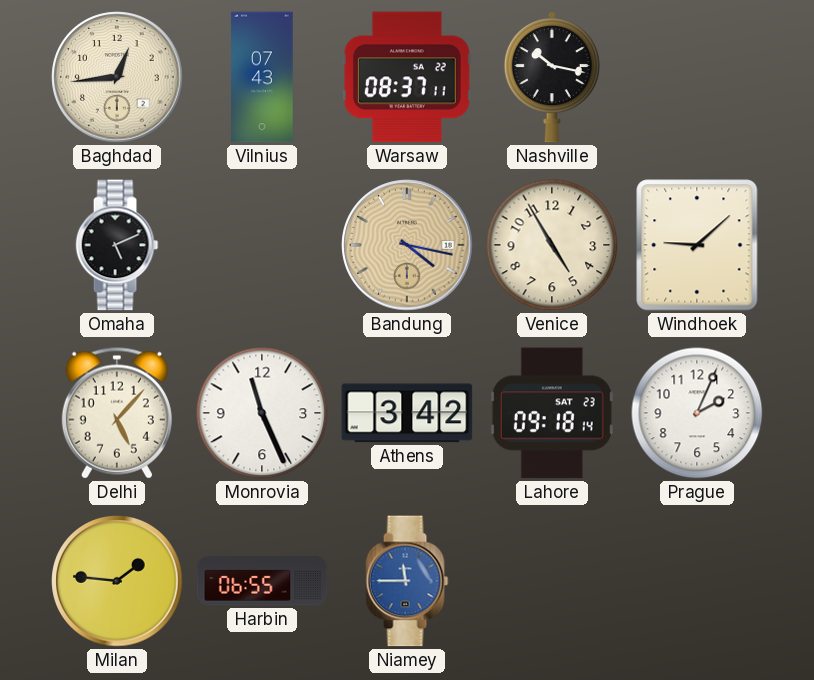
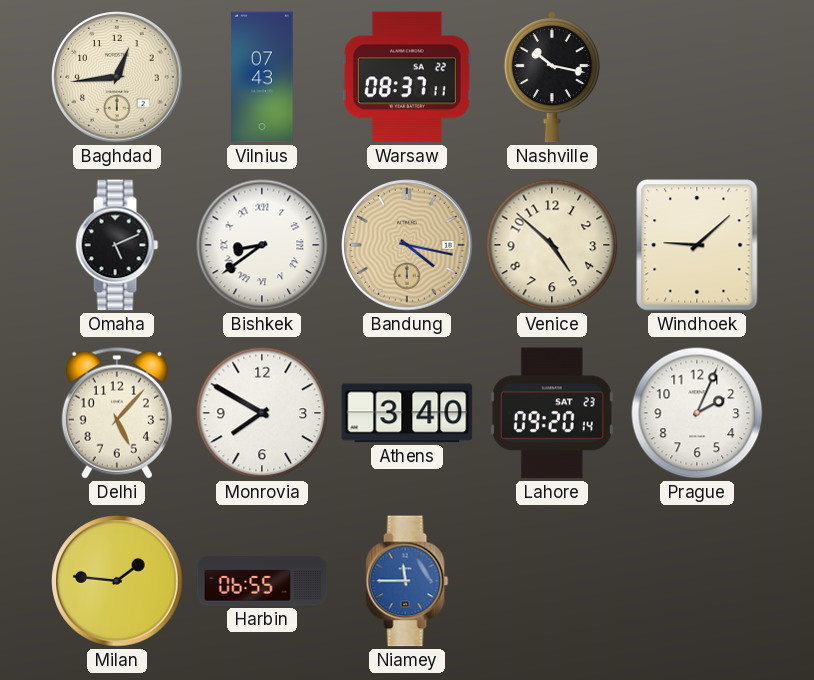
Bishkek: none -> 8:39
Venice: 4:55 -> 4:52
Monrovia: 11:26 -> 7:50
Athens: 3:42 -> 3:40
Lahore: 09:18 -> 09:20
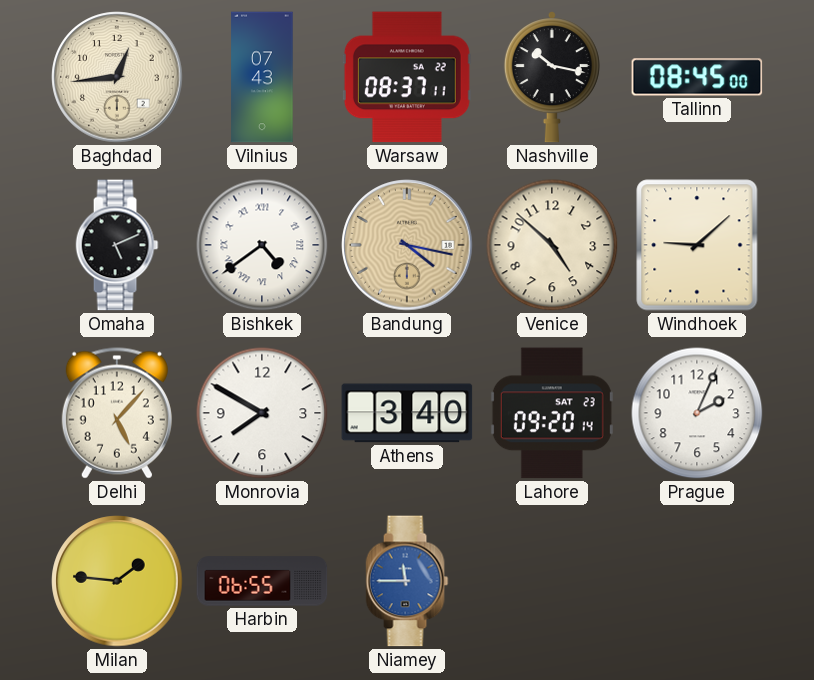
Tallinn: none -> 08:45
Bishkek: 8:39 -> 4:39
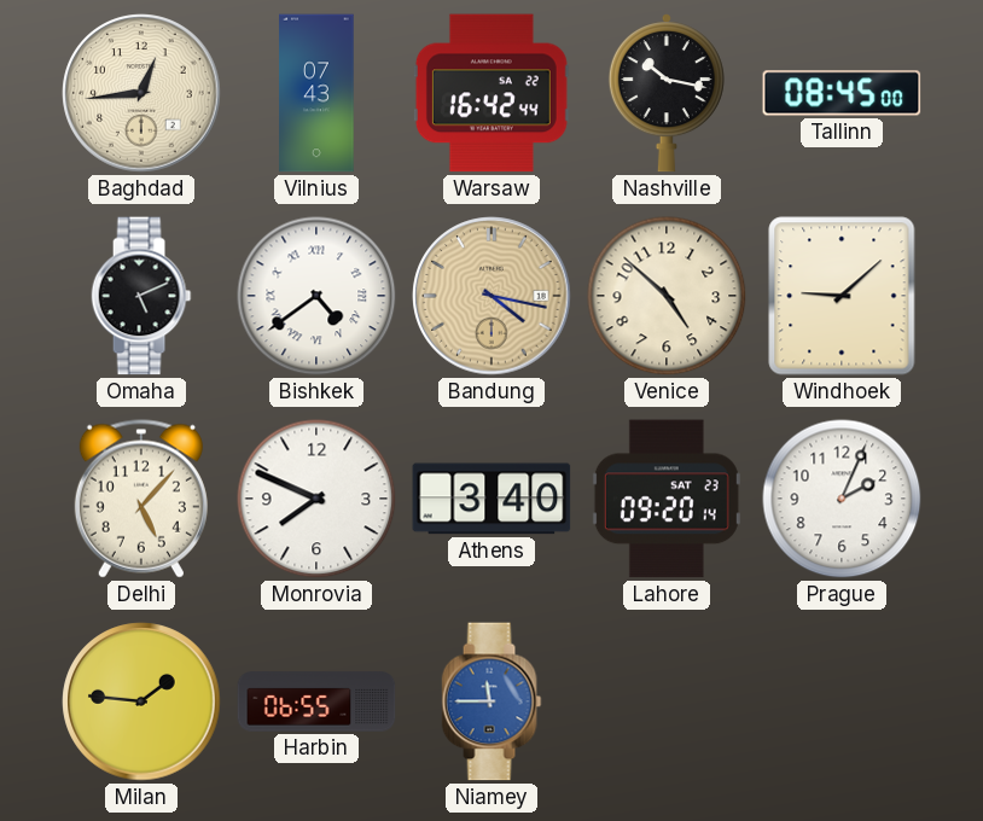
Warsaw: 08:37 -> 16:42
Monrovia: 7:50 -> 7:49
